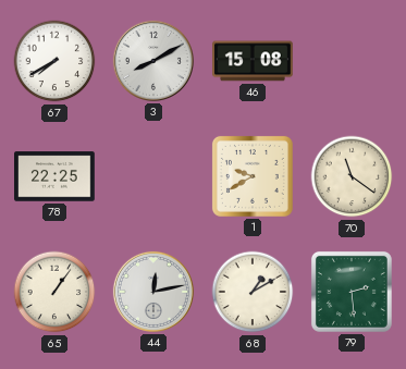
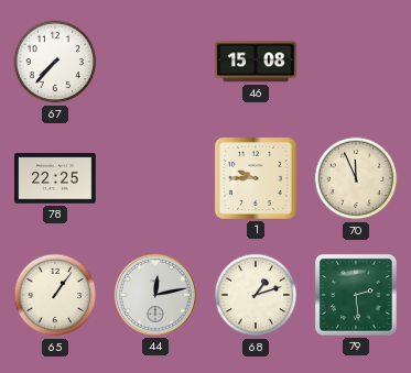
67: 7:40 -> 7:37
3: 8:10 -> none
1: 9:40 -> 9:45
70: 11:21 -> 11:56
68: 1:10 -> 1:12
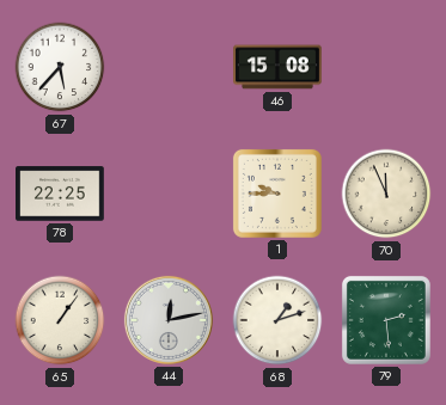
67: 7:37 -> 5:37
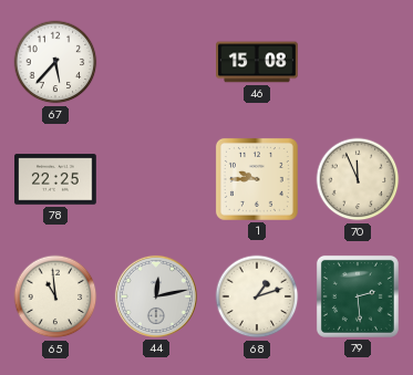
65: 1:06 -> 10:59
